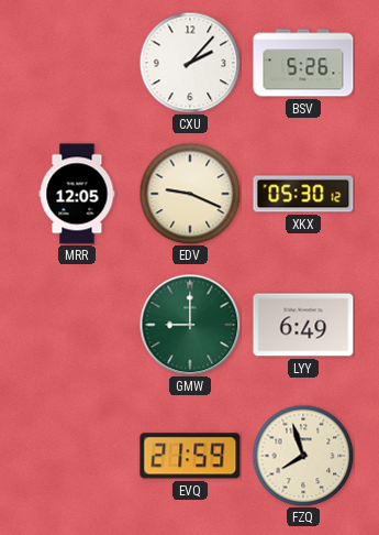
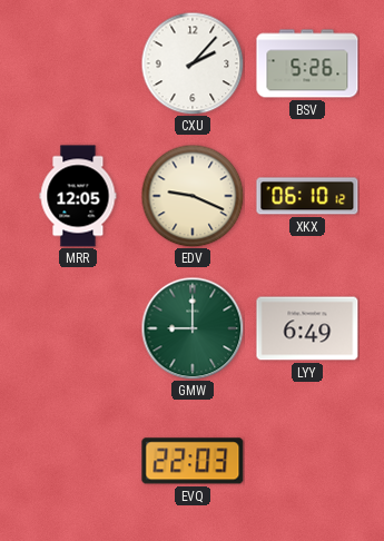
XKX: 05:30 -> 06:10
EVQ: 21:59 -> 22:03
FZQ: 7:57 -> none
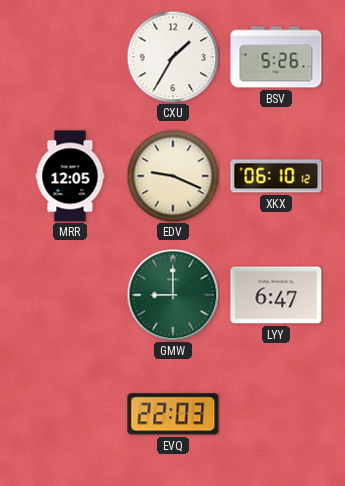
CXU: 2:07 -> 1:35
LYY: 6:49 -> 6:47
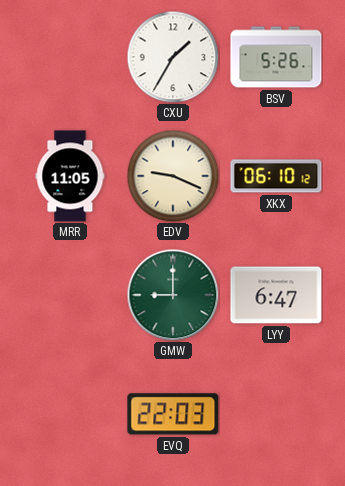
MRR: 12:05 -> 11:05
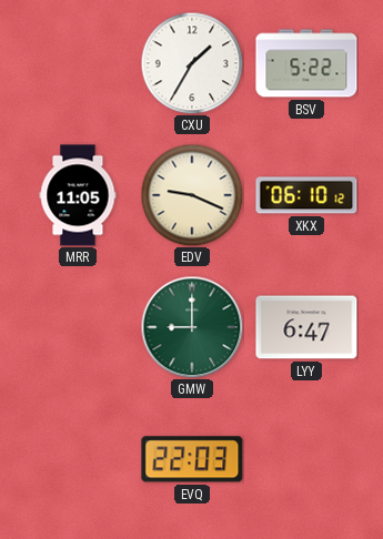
BSV: 5:26 -> 5:22
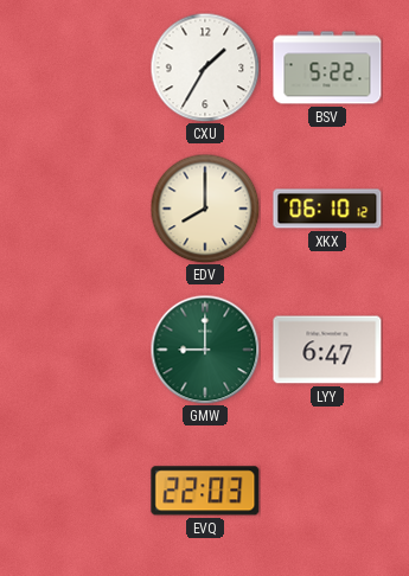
MRR: 11:05 -> none
EDV: 9:19 -> 8:00
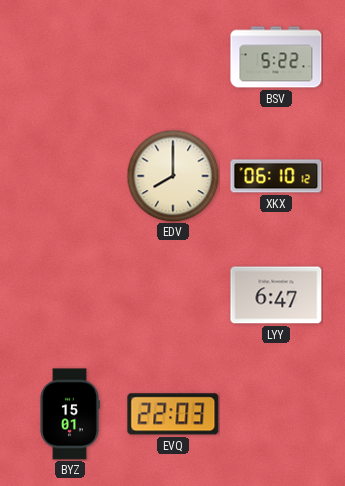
CXU: 1:35 -> none
GMW: 9:00 -> none
BYZ: none -> 15:01
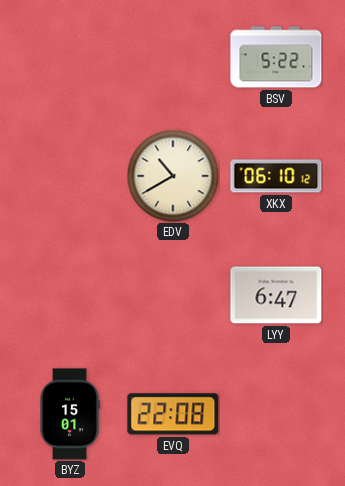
EDV: 8:00 -> 10:40
EVQ: 22:03 -> 22:08
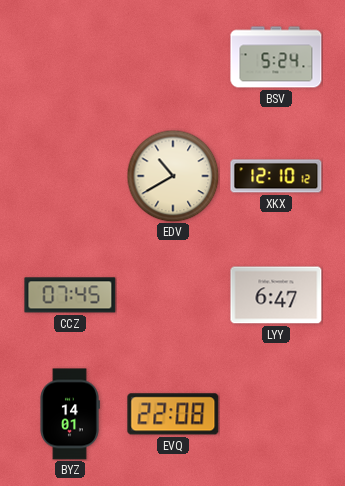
BSV: 5:22 -> 5:24
XKX: 06:10 -> 12:10
CCZ: none -> 07:45
BYZ: 15:01 -> 14:01
